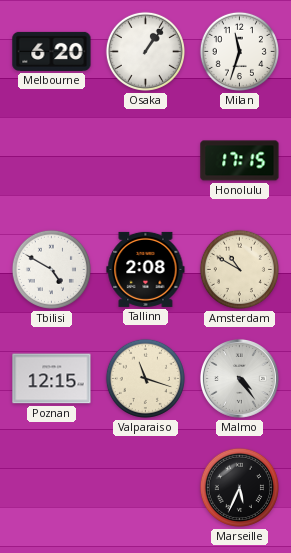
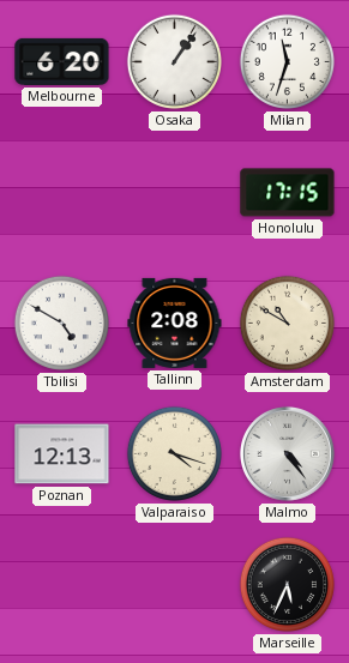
Poznan: 12:15 -> 12:13
Valparaiso: 11:18 -> 4:18
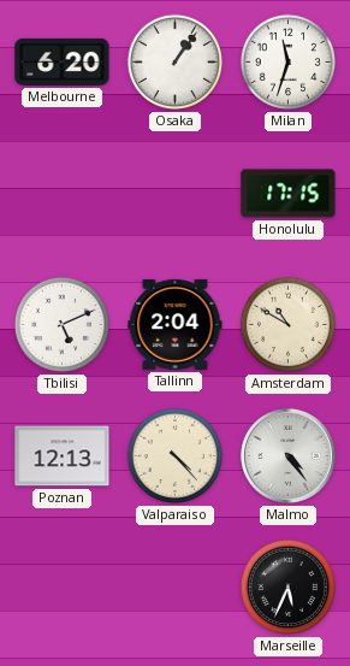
Tbilisi: 4:50 -> 5:11
Tallinn: 2:08 -> 2:04
Valparaiso: 4:18 -> 4:23
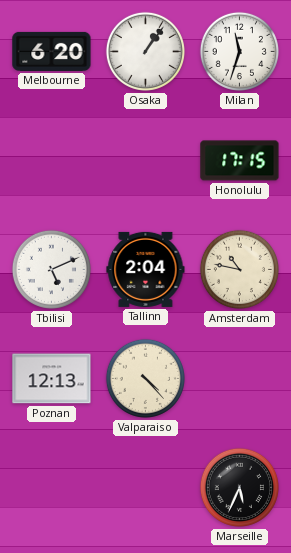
Amsterdam: 10:50 -> 10:47
Malmo: 4:24 -> none
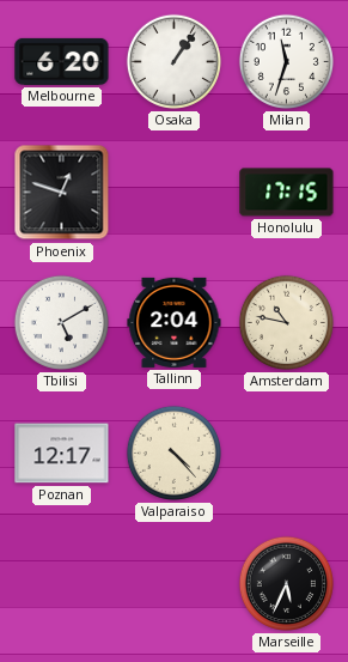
Phoenix: none -> 12:48
Tbilisi: 5:11 -> 5:10
Poznan: 12:13 -> 12:17
